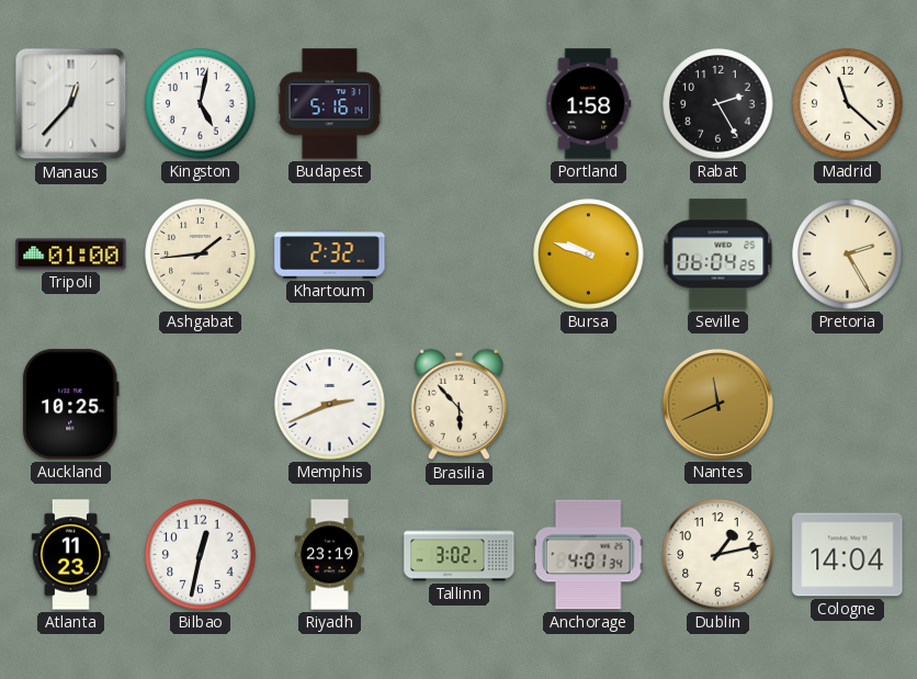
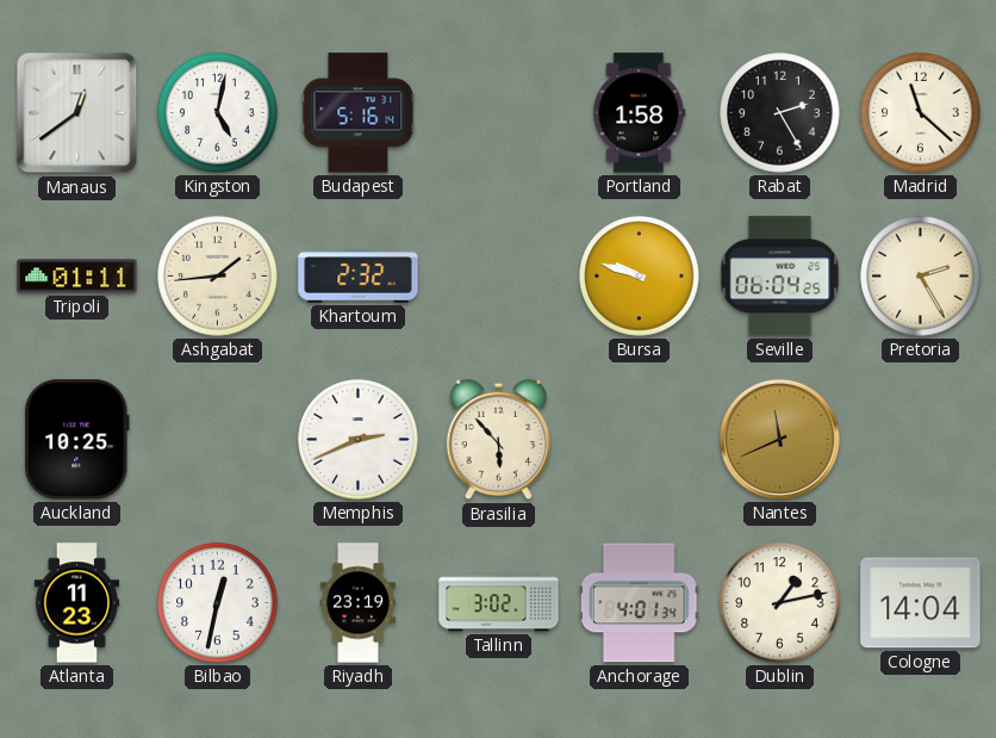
Manaus: 12:37 -> 12:39
Tripoli: 01:00 -> 01:11
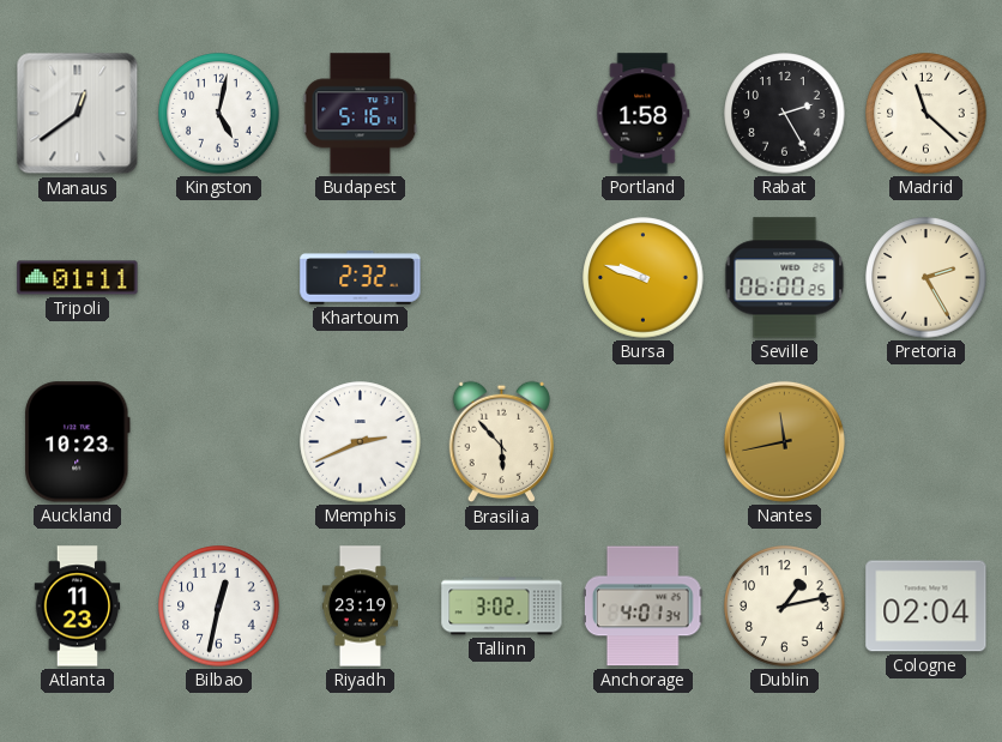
Ashgabat: 1:44 -> none
Seville: 06:04 -> 06:00
Auckland: 10:25 -> 10:23
Nantes: 11:41 -> 11:43
Cologne: 14:04 -> 02:04
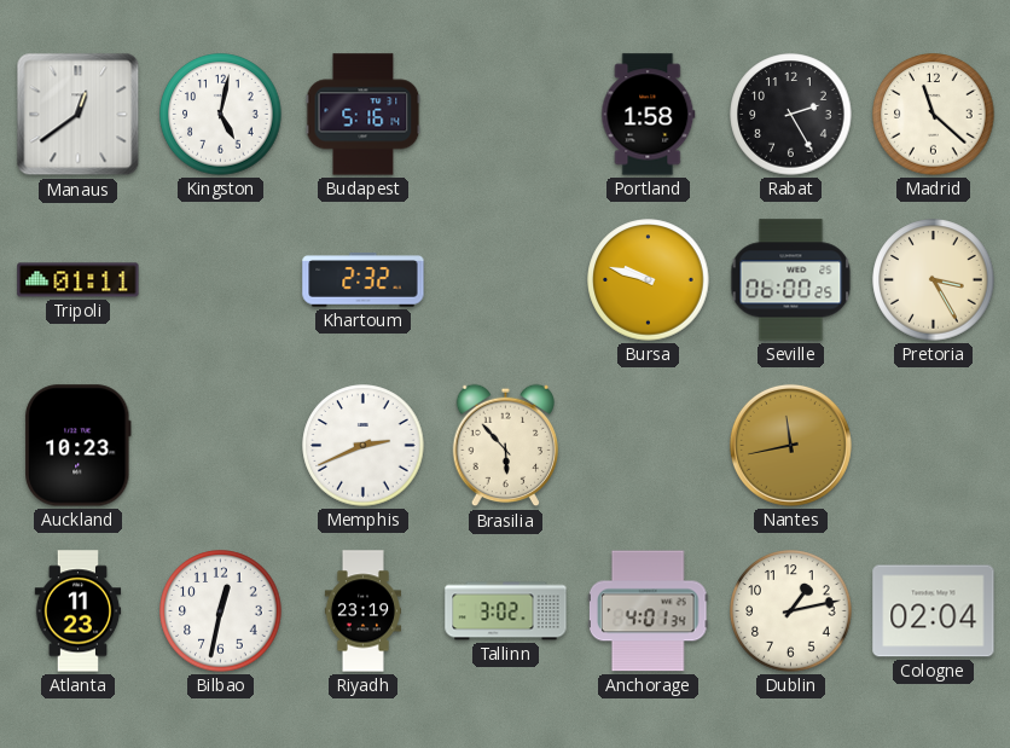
Pretoria: 2:25 -> 3:25
